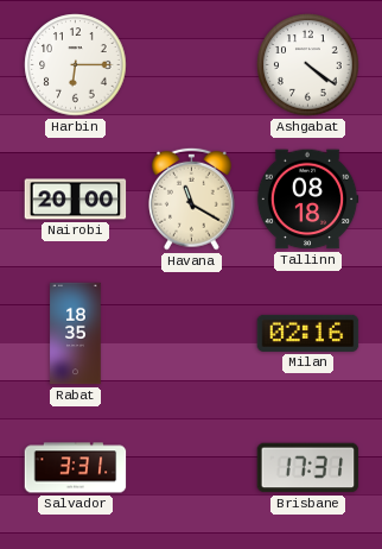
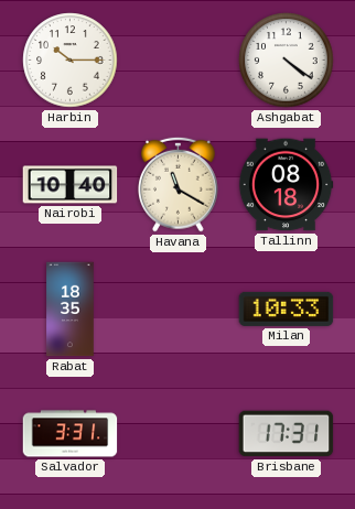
Harbin: 6:15 -> 10:15
Nairobi: 20:00 -> 10:40
Milan: 02:16 -> 10:33
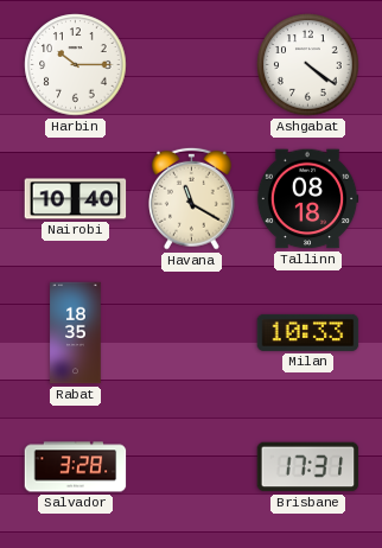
Salvador: 3:31 -> 3:28
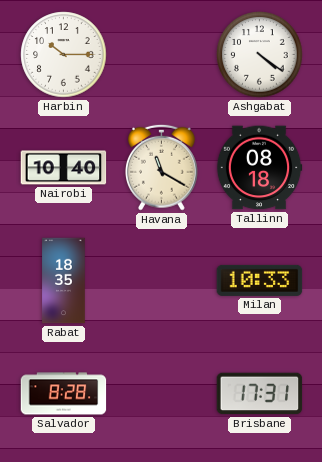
Salvador: 3:28 -> 8:28
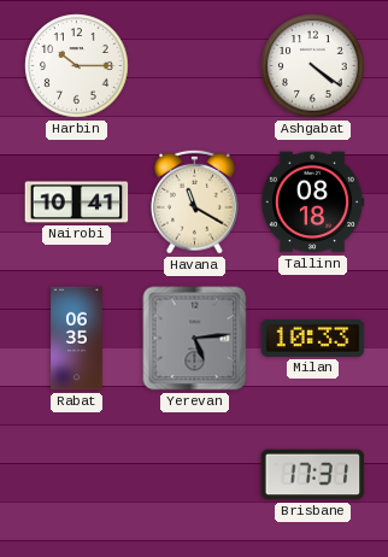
Nairobi: 10:40 -> 10:41
Rabat: 18:35 -> 06:35
Yerevan: none -> 5:14
Salvador: 8:28 -> none
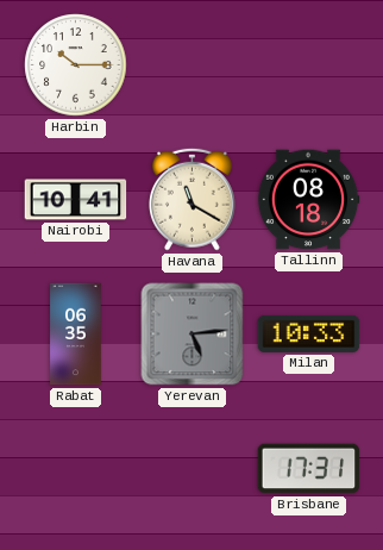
Ashgabat: 4:21 -> none
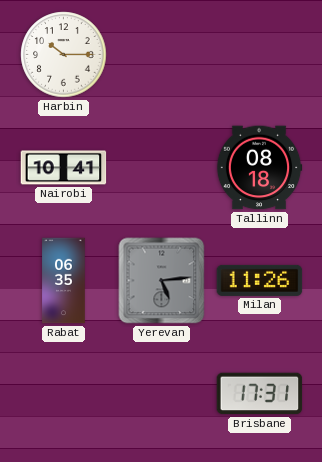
Havana: 11:20 -> none
Milan: 10:33 -> 11:26
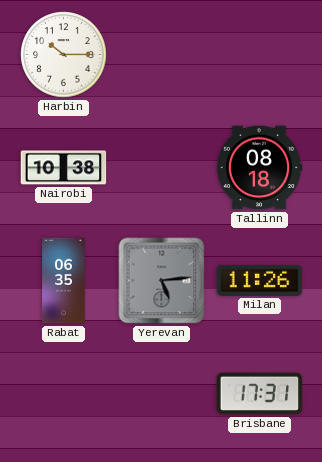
Nairobi: 10:41 -> 10:38
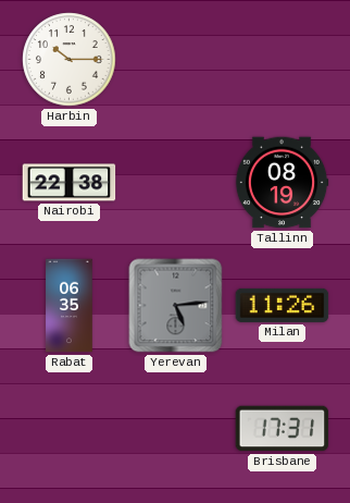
Nairobi: 10:38 -> 22:38
Tallinn: 08:18 -> 08:19
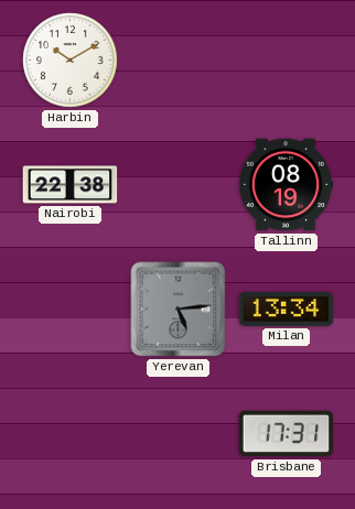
Harbin: 10:15 -> 10:10
Rabat: 06:35 -> none
Milan: 11:26 -> 13:34
